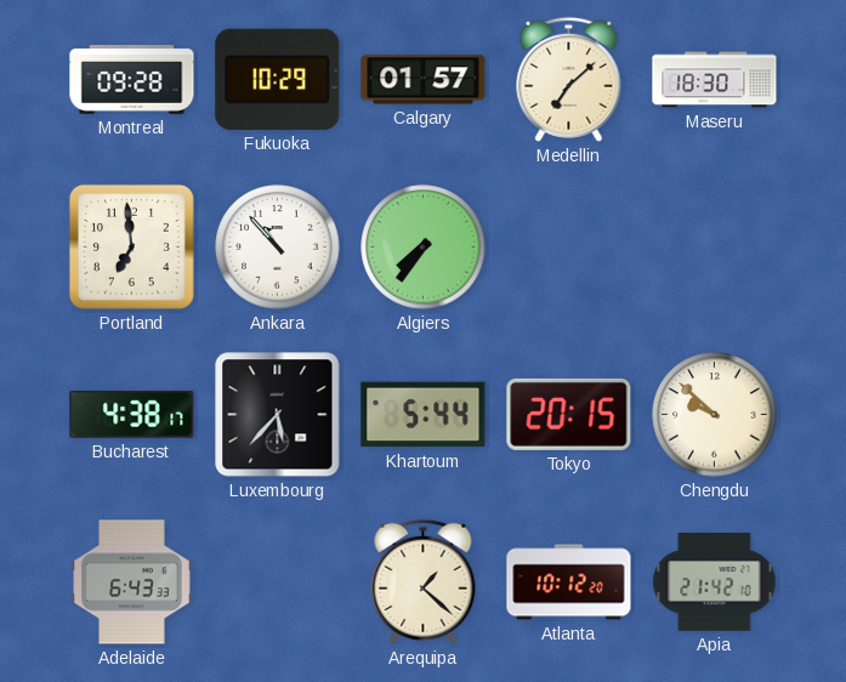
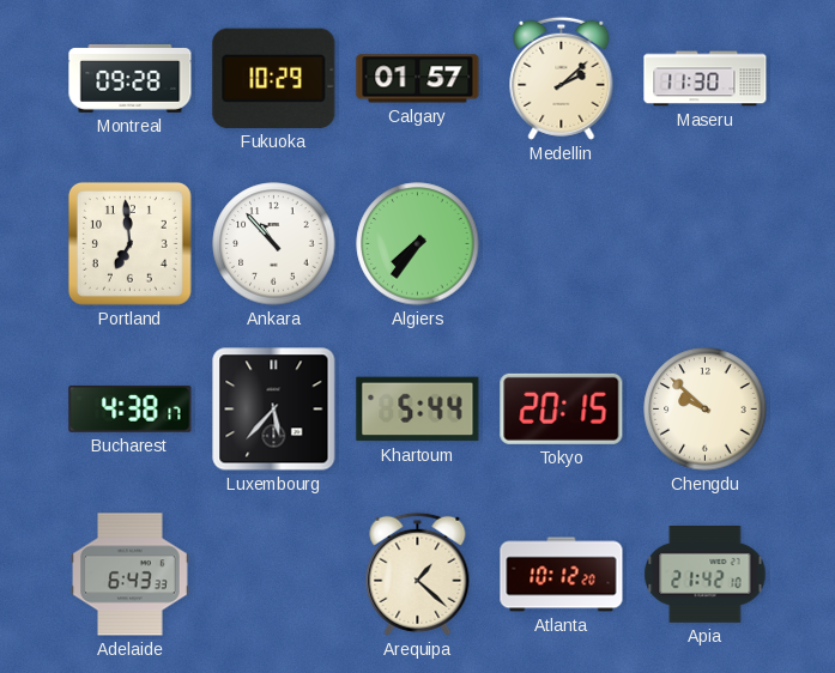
Medellin: 7:08 -> 2:08
Maseru: 18:30 -> 11:30
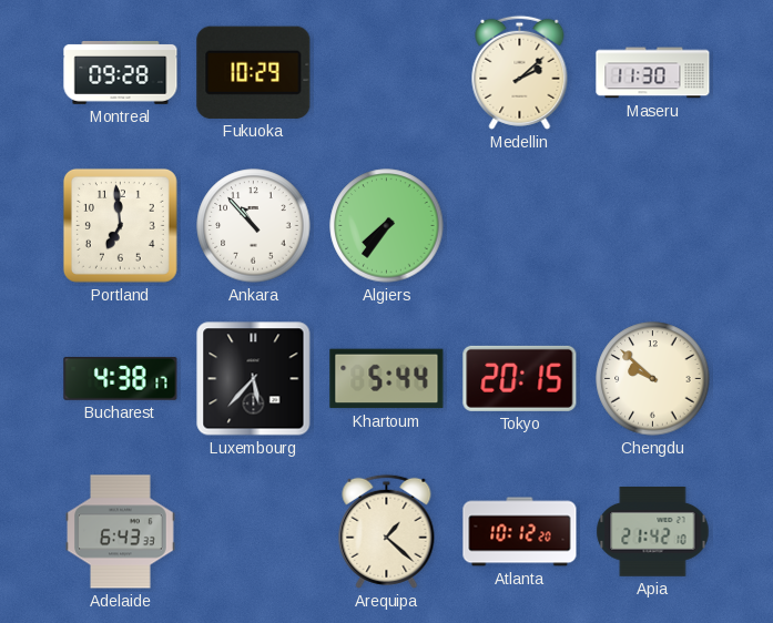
Calgary: 01:57 -> none
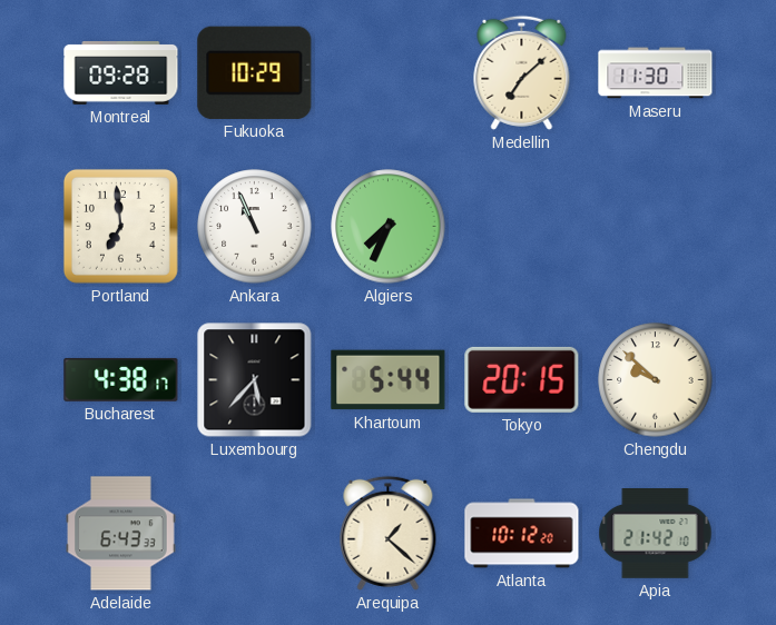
Medellin: 2:08 -> 7:08
Ankara: 10:53 -> 10:56
Algiers: 7:36 -> 7:34
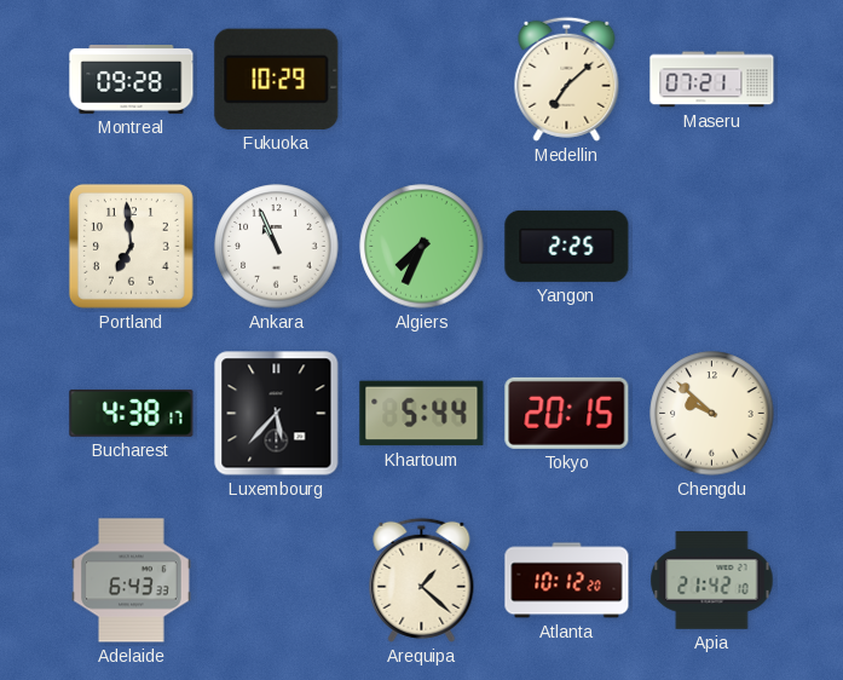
Maseru: 11:30 -> 07:21
Yangon: none -> 2:25
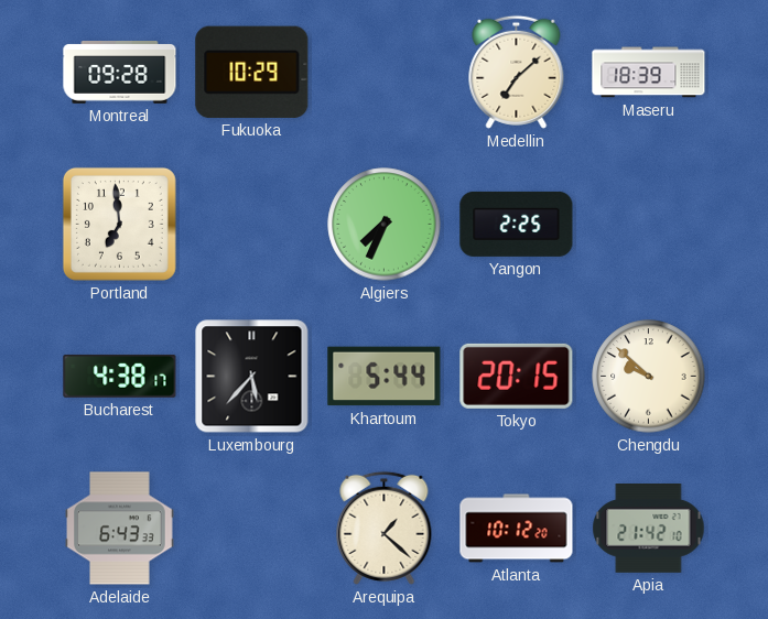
Maseru: 07:21 -> 18:39
Ankara: 10:56 -> none
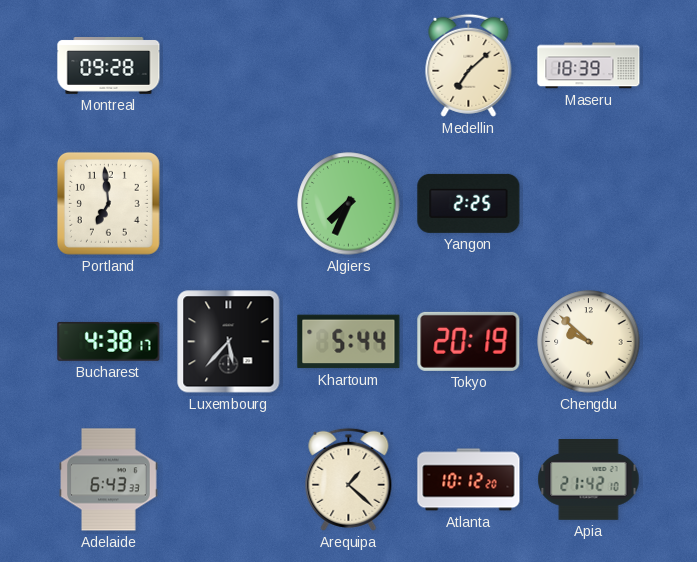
Fukuoka: 10:29 -> none
Tokyo: 20:15 -> 20:19
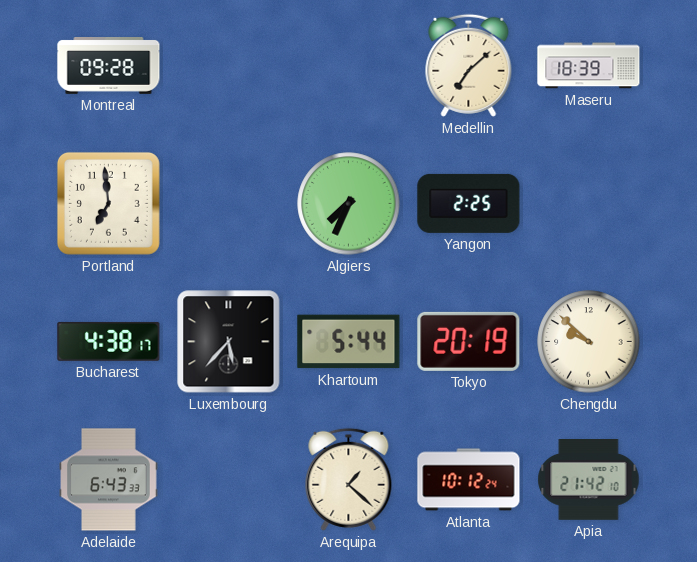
Atlanta: 10:12:20 -> 10:12:24
